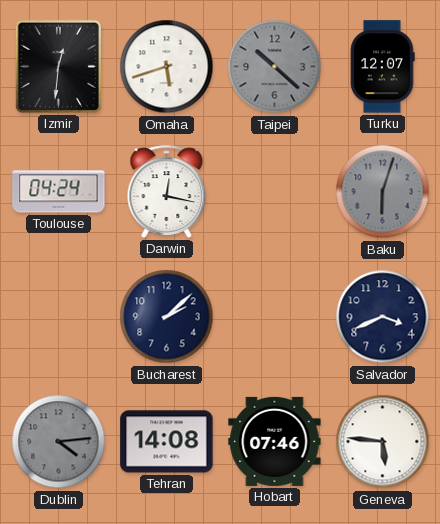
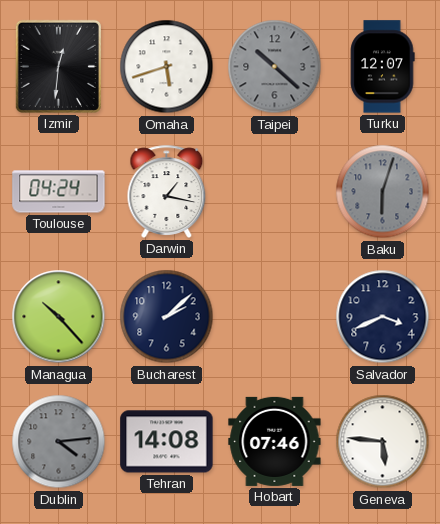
Darwin: 12:17 -> 1:17
Managua: none -> 10:23
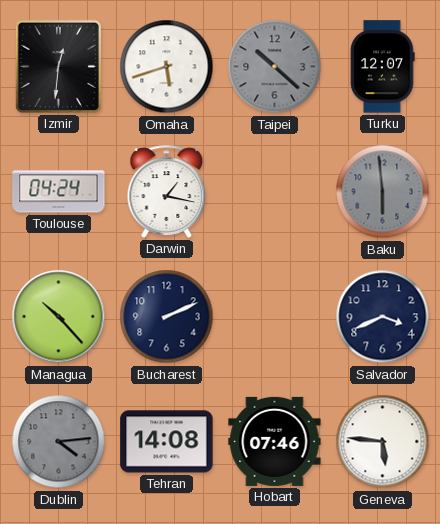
Baku: 6:03 -> 5:59
Bucharest: 2:08 -> 2:11
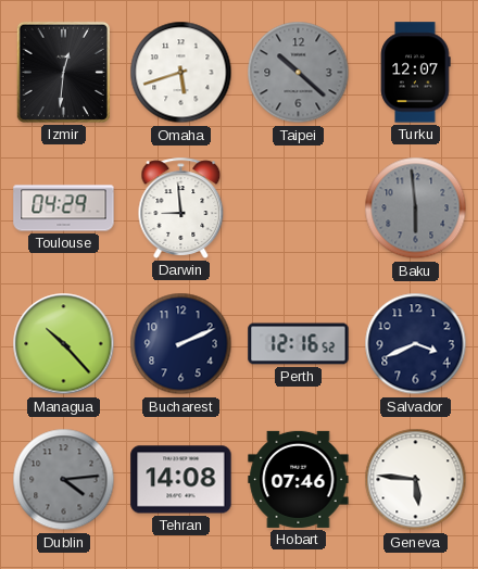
Toulouse: 04:24 -> 04:29
Darwin: 1:17 -> 8:59
Perth: none -> 12:16
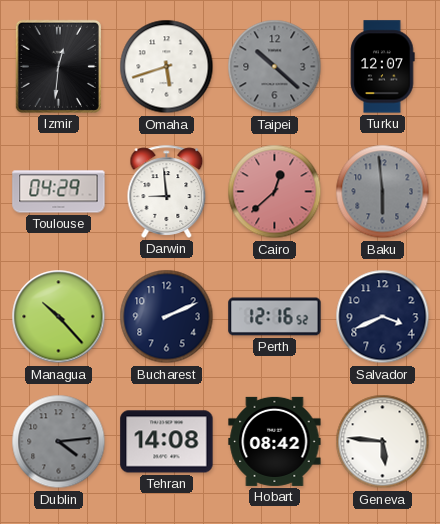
Cairo: none -> 12:38
Hobart: 07:46 -> 08:42
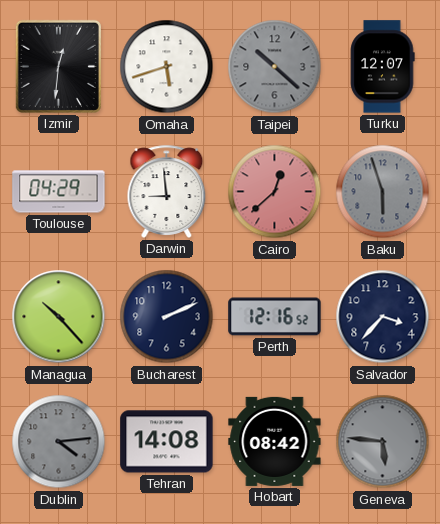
Baku: 5:59 -> 5:57
Salvador: 3:41 -> 3:37
Geneva dial: white -> grey
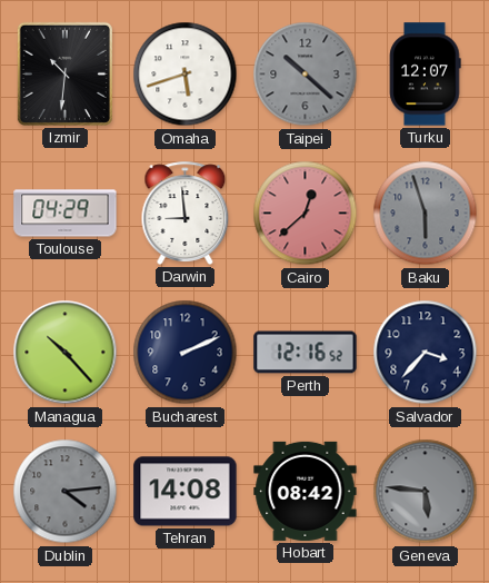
Izmir: 12:31 -> 10:31
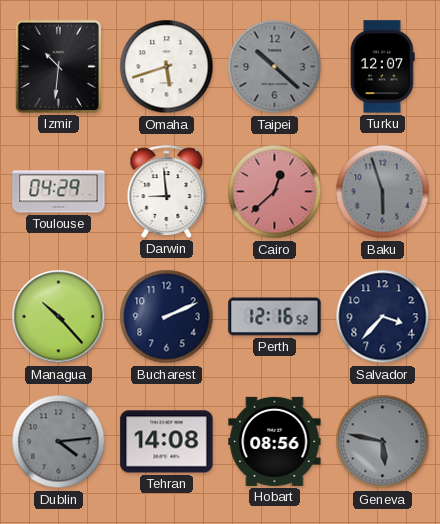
Hobart: 08:42 -> 08:56
Geneva: 5:46 -> 5:47
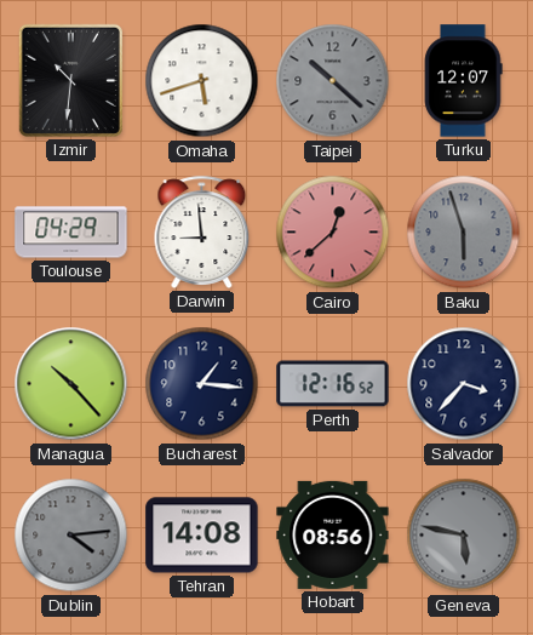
Bucharest: 2:11 -> 1:16
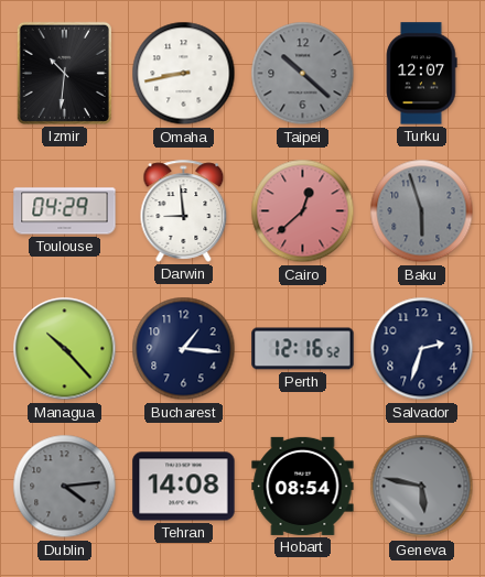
Omaha: 5:42 -> 8:43
Salvador: 3:37 -> 2:33
Hobart: 08:56 -> 08:54
